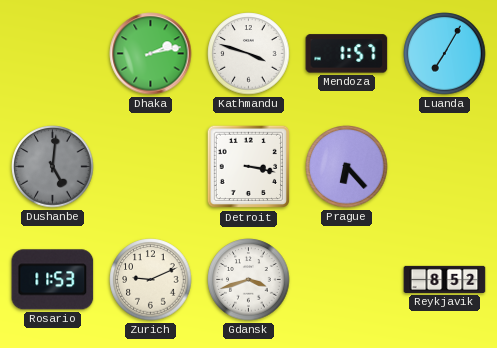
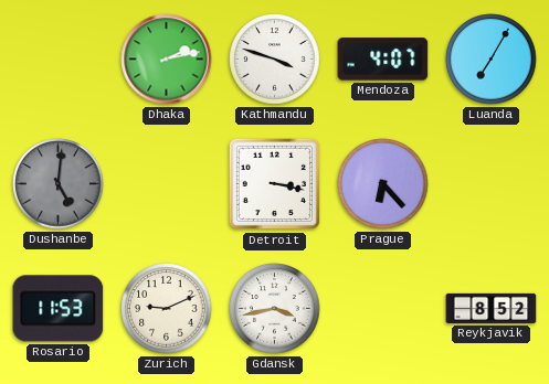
Mendoza: 1:57 -> 4:07
Gdansk: 3:42 -> 3:43
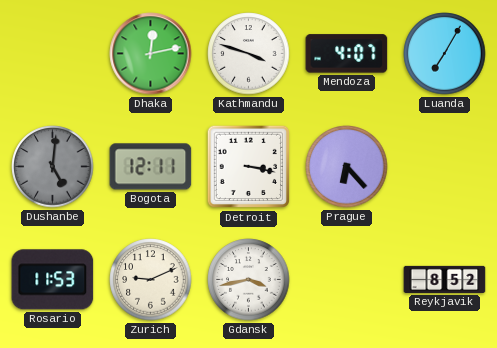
Dhaka: 2:13 -> 12:13
Bogota: none -> 12:11
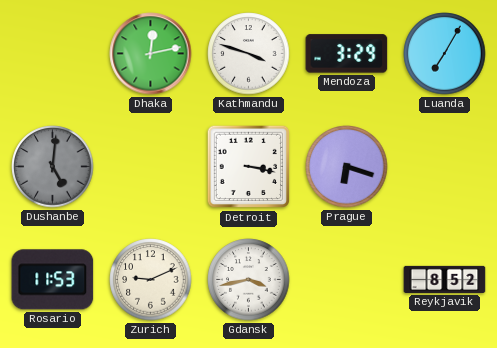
Mendoza: 4:07 -> 3:29
Bogota: 12:11 -> none
Prague: 6:23 -> 6:18
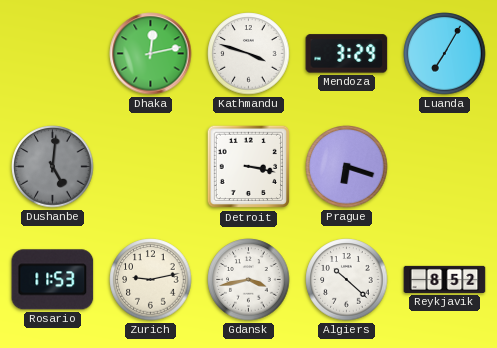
Zurich: 9:11 -> 9:13
Algiers: none -> 10:22
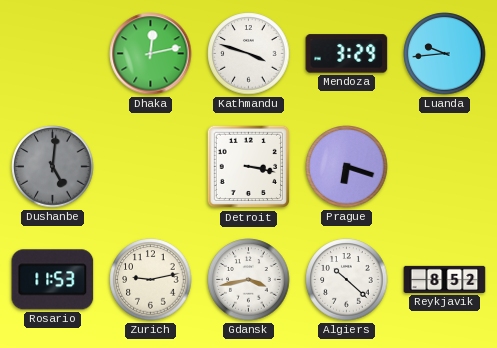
Luanda: 7:05 -> 9:44
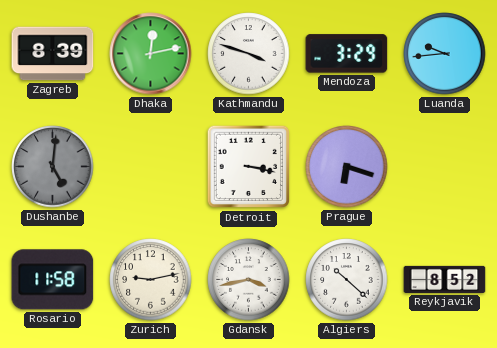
Zagreb: none -> 8:39
Rosario: 11:53 -> 11:58
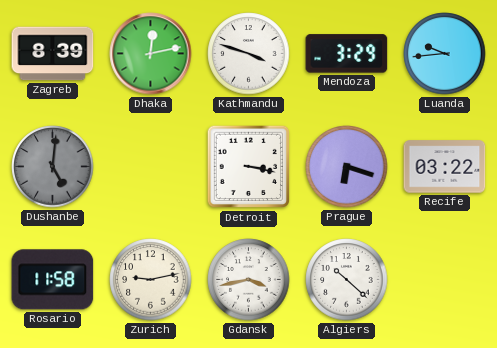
Recife: none -> 03:22
Reykjavik: 8:52 -> none
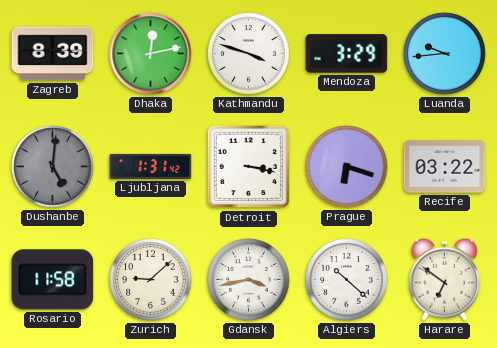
Ljubljana: none -> 1:31
Zurich: 9:13 -> 9:08
Harare: none -> 6:51
